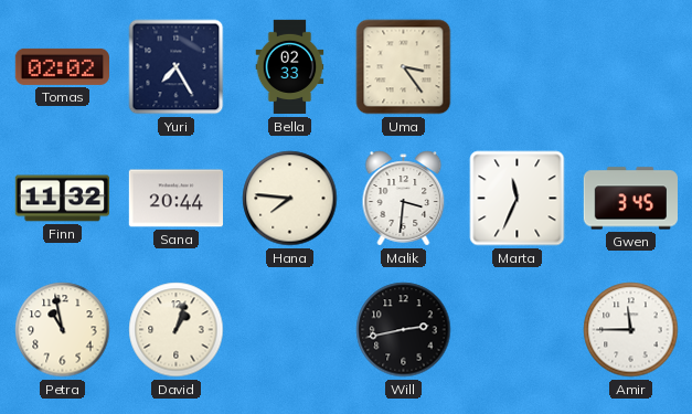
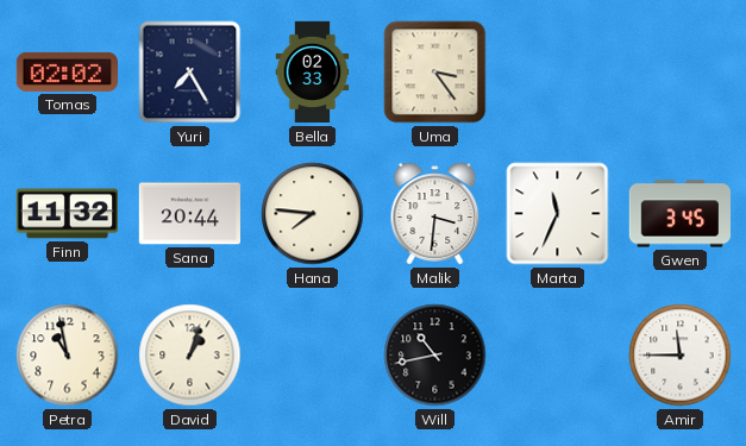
Will: 2:43 -> 10:43
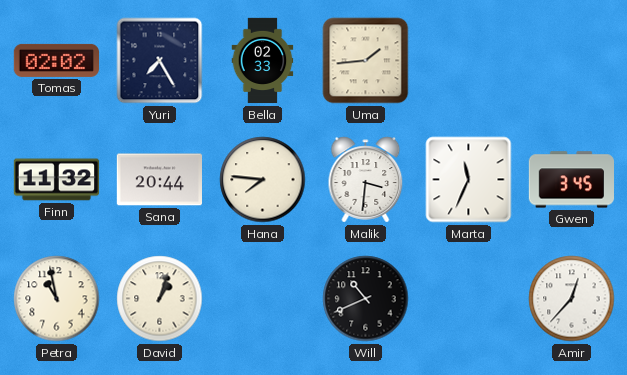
Uma: 3:24 -> 1:44
Will: 10:43 -> 10:41
Amir: 11:45 -> 12:37
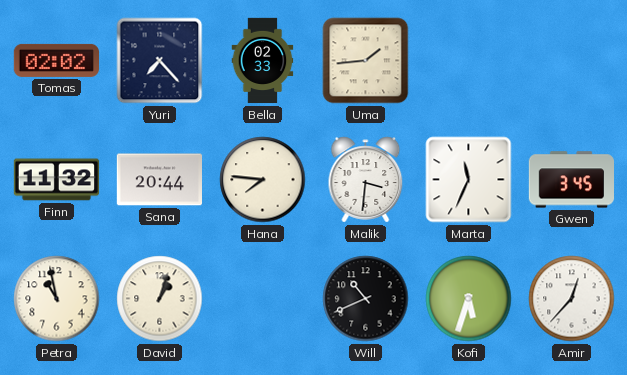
Yuri: 7:25 -> 7:23
Kofi: none -> 5:33
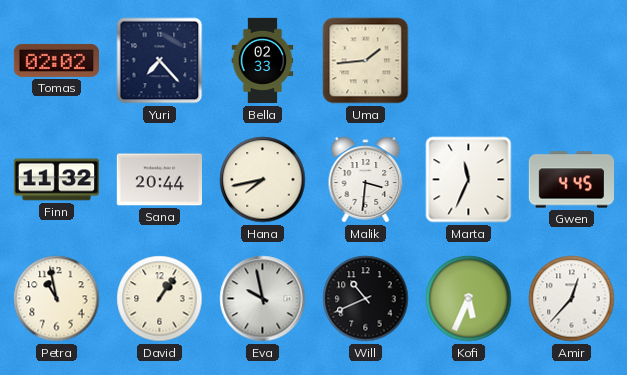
Hana: 7:46 -> 7:43
Gwen: 3:45 -> 4:45
David: 1:03 -> 1:06
Eva: none -> 9:58
Kofi: 5:33 -> 5:34
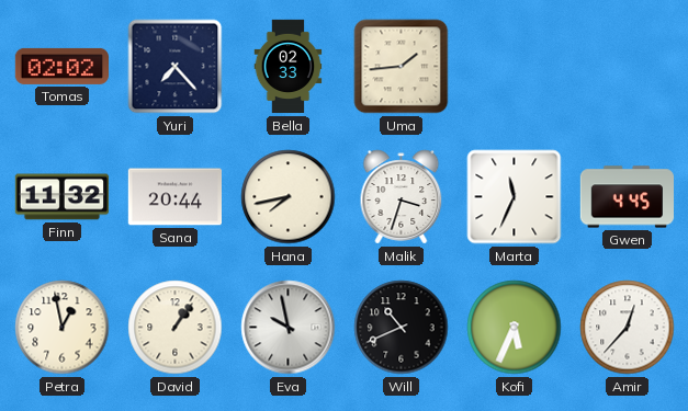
Malik: 3:31 -> 3:33
Petra: 10:58 -> 12:58
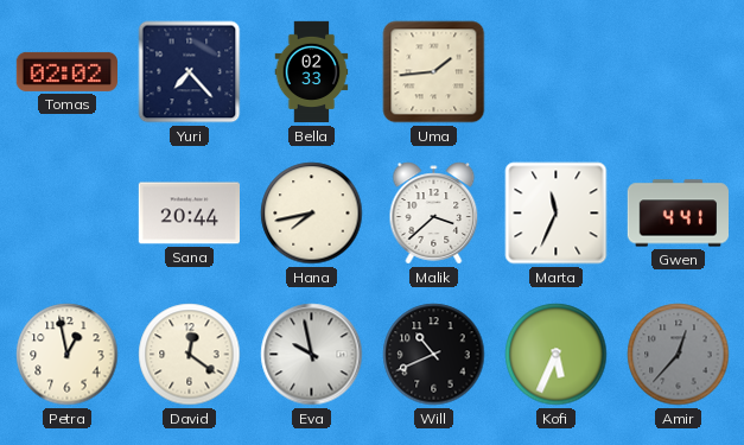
Finn: 11:32 -> none
Malik: 3:33 -> 3:38
Gwen: 4:45 -> 4:41
David: 1:06 -> 12:21
Amir dial: white -> grey
